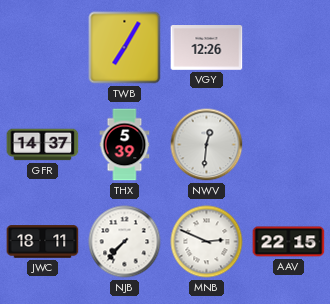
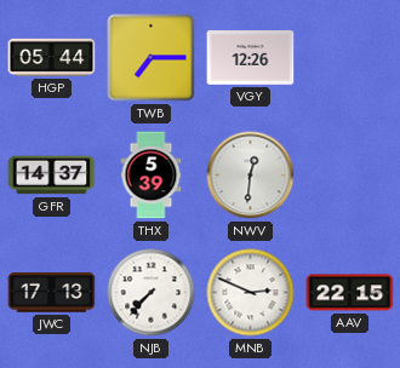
HGP: none -> 05:44
TWB: 7:05 -> 7:15
JWC: 18:11 -> 17:13
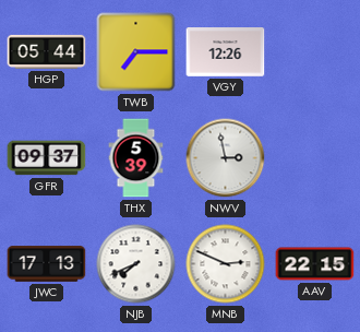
GFR: 14:37 -> 09:37
NWV: 12:31 -> 2:58
NJB: 7:37 -> 7:41
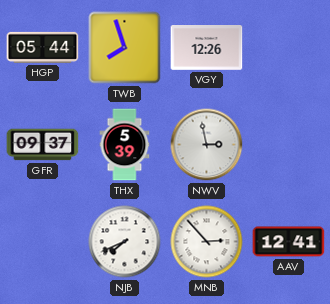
TWB: 7:15 -> 7:57
JWC: 17:13 -> none
MNB: 2:49 -> 2:53
AAV: 22:15 -> 12:41
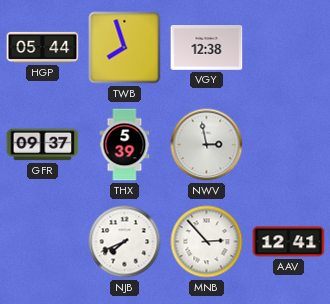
VGY: 12:26 -> 12:38
